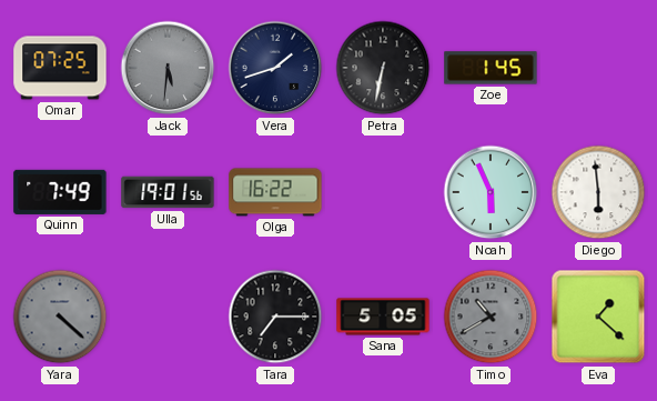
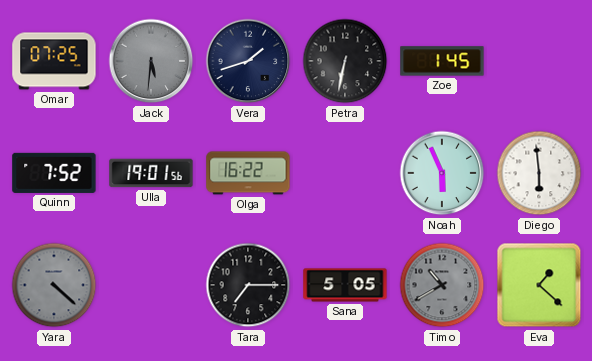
Quinn: 7:49 -> 7:52
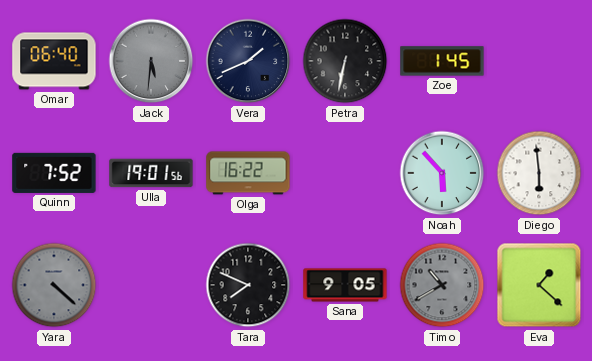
Omar: 07:25 -> 06:40
Vera: 1:42 -> 1:41
Noah: 5:56 -> 5:53
Tara: 7:15 -> 7:49
Sana: 5:05 -> 9:05
